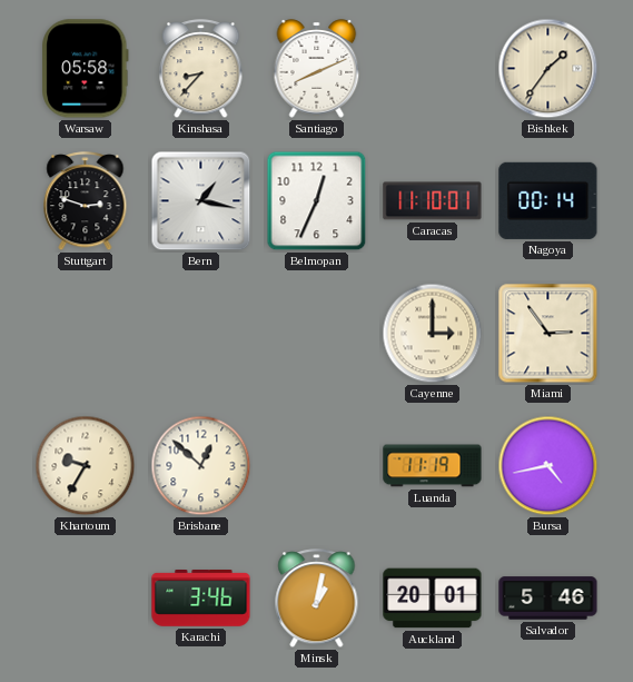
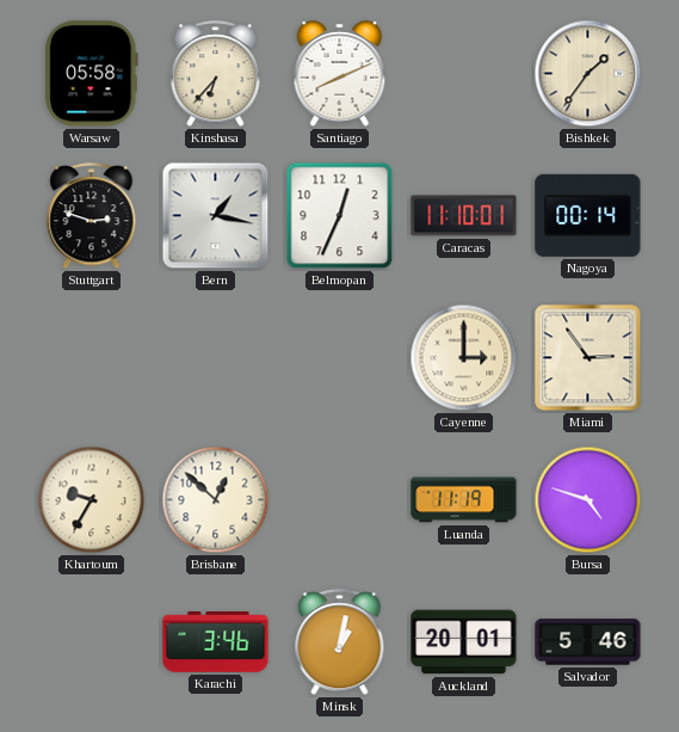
Kinshasa: 8:37 -> 6:37
Bursa: 4:43 -> 4:48
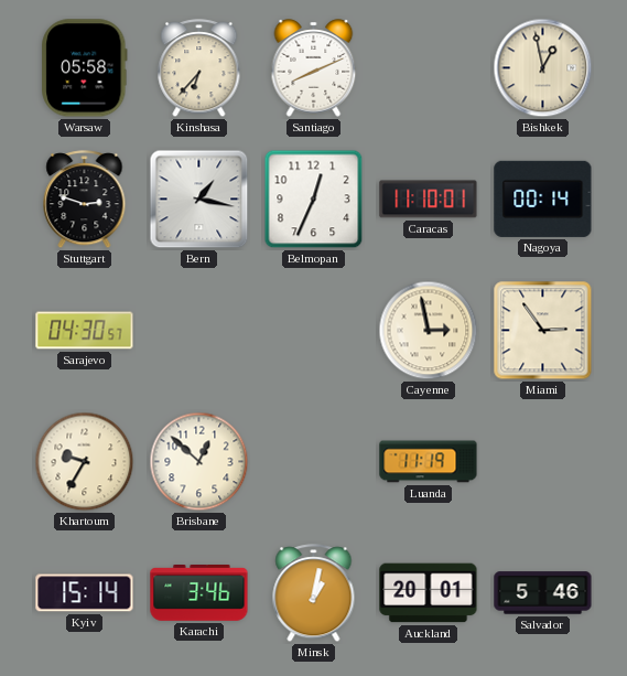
Bishkek: 1:36 -> 12:58
Sarajevo: none -> 04:30
Cayenne: 3:00 -> 2:58
Bursa: 4:48 -> none
Kyiv: none -> 15:14
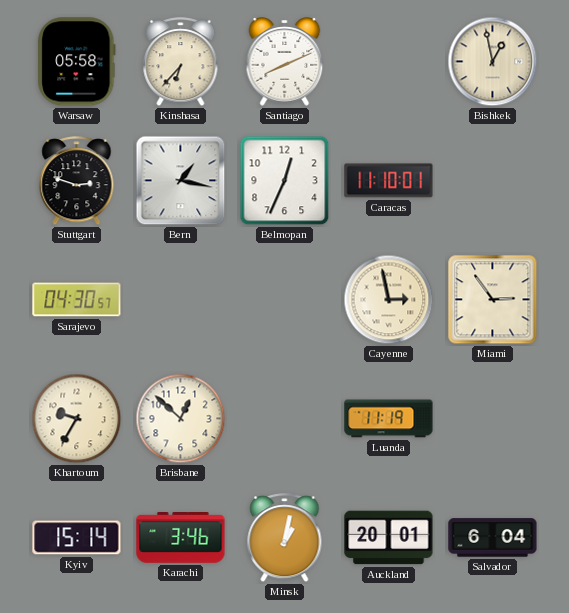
Nagoya: 00:14 -> none
Salvador: 5:46 -> 6:04
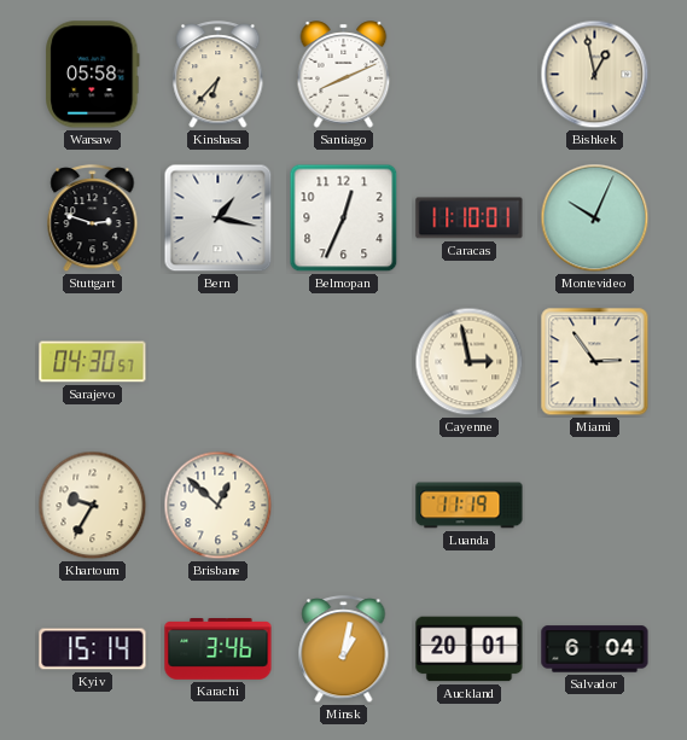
Montevideo: none -> 10:04
